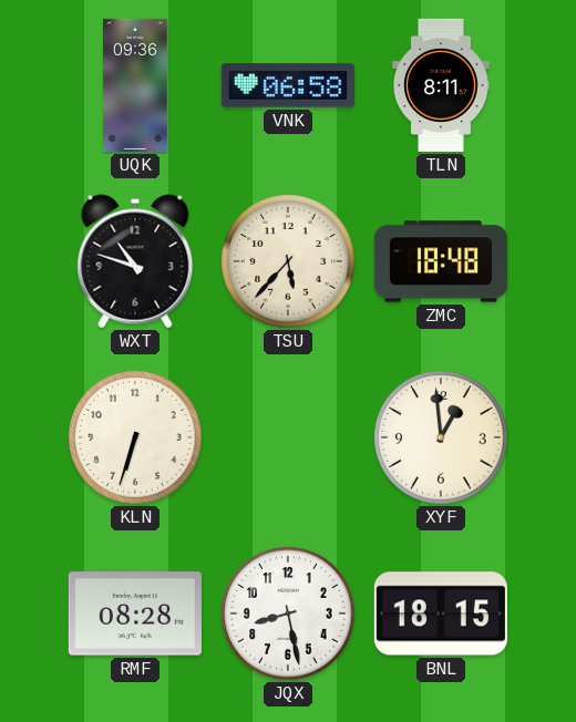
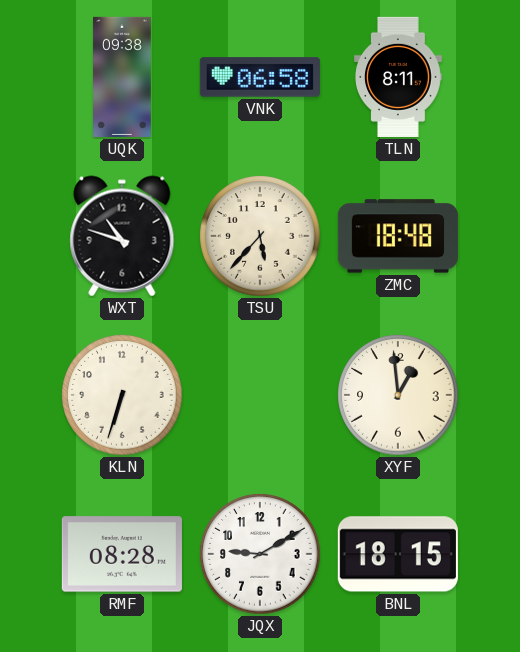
UQK: 09:36 -> 09:38
JQX: 8:28 -> 9:10
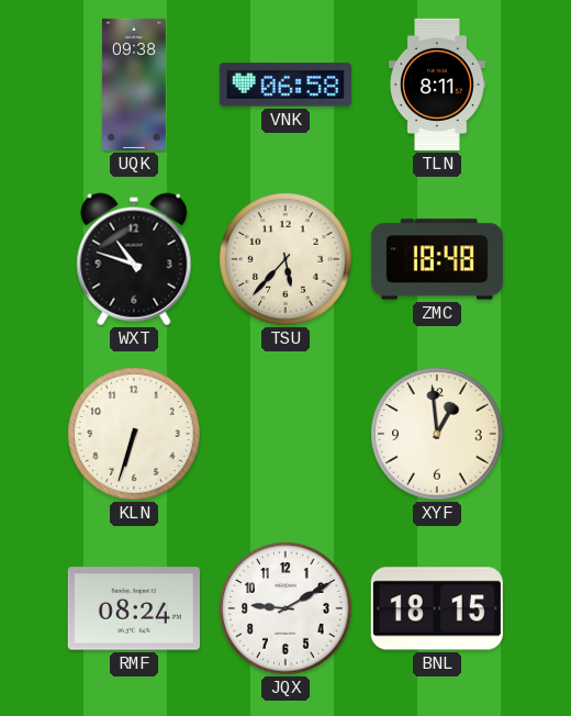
RMF: 08:28 -> 08:24
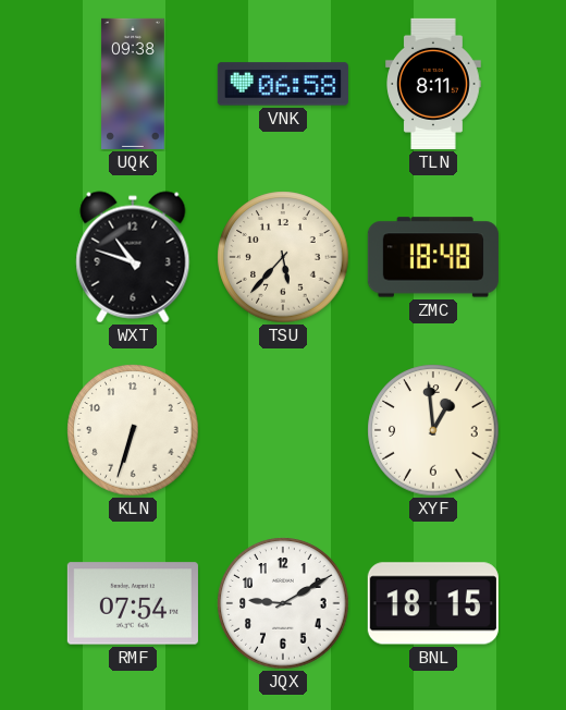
RMF: 08:24 -> 07:54
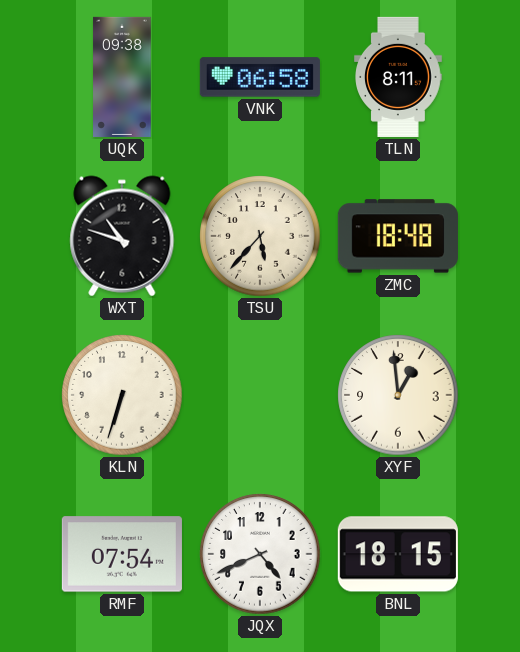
JQX: 9:10 -> 4:41
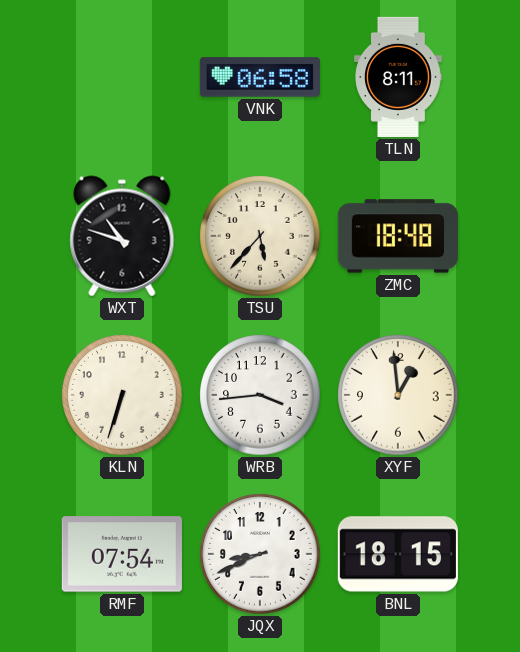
UQK: 09:38 -> none
WRB: none -> 3:44
JQX: 4:41 -> 8:41
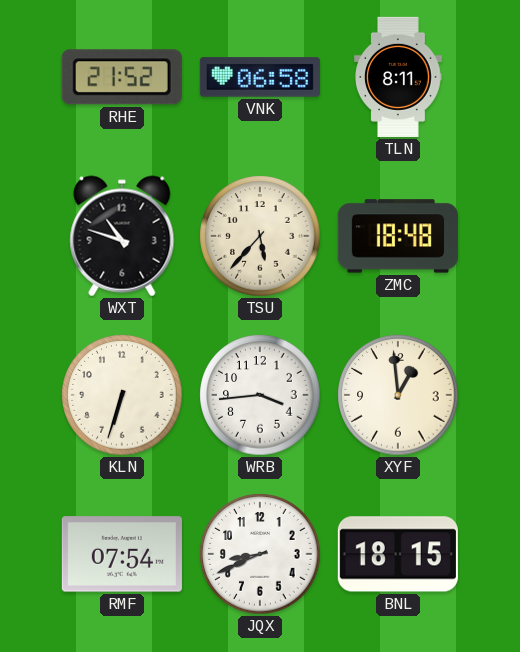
RHE: none -> 21:52
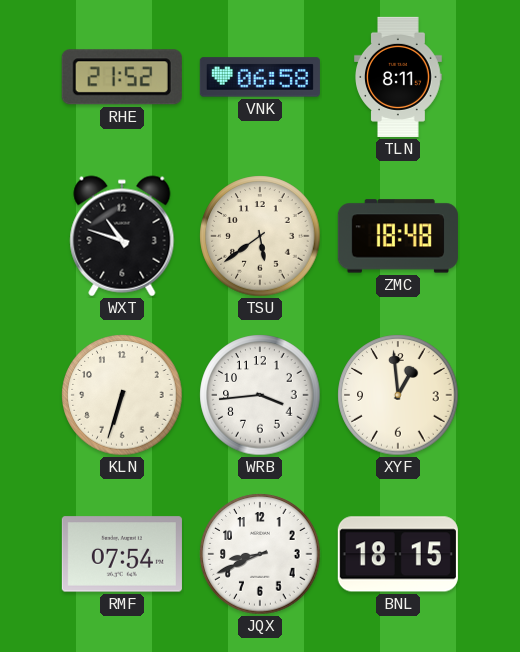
TSU: 5:37 -> 5:39
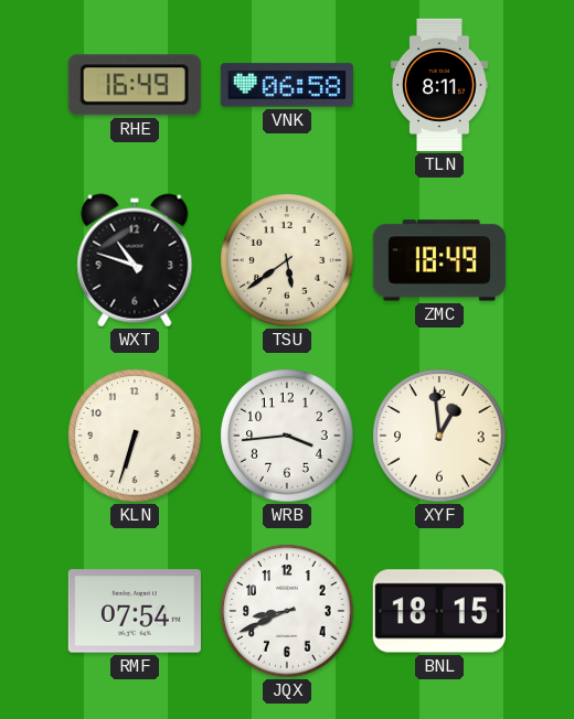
RHE: 21:52 -> 16:49
ZMC: 18:48 -> 18:49
